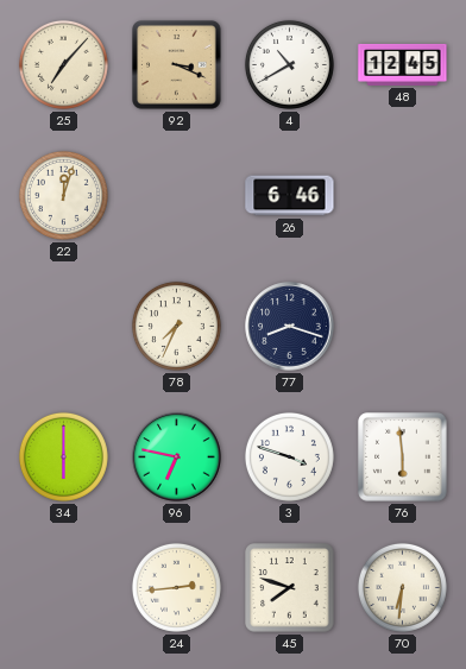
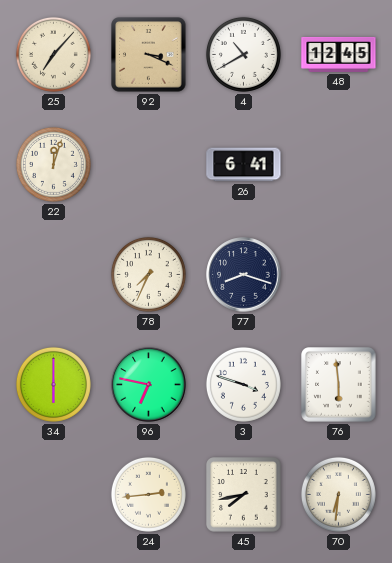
26: 6:46 -> 6:41
45: 7:48 -> 7:43
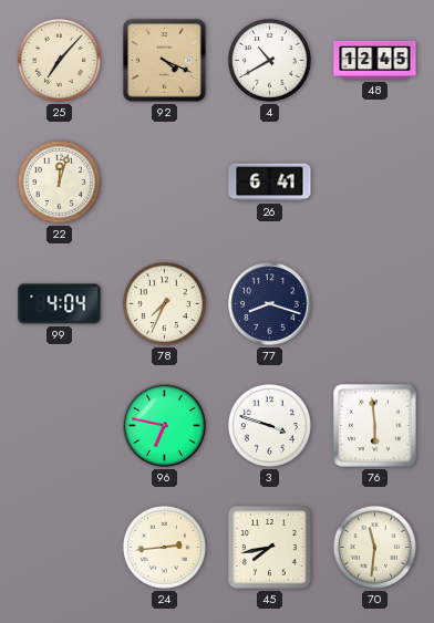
92: 3:19 -> 4:19
99: none -> 4:04
34: 6:00 -> none
70: 6:31 -> 11:31
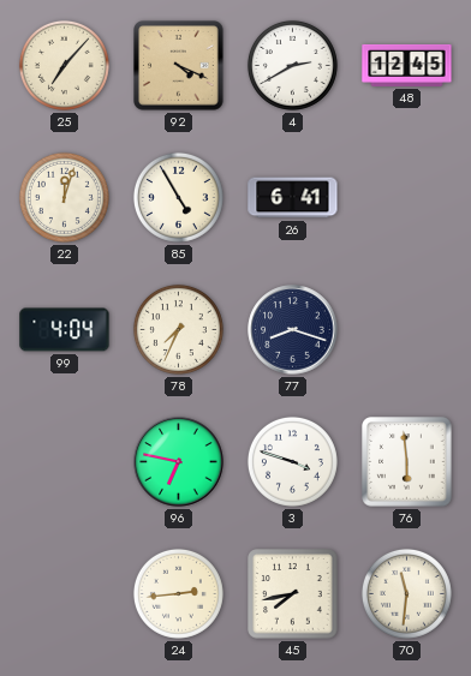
4: 10:40 -> 2:40
85: none -> 4:55
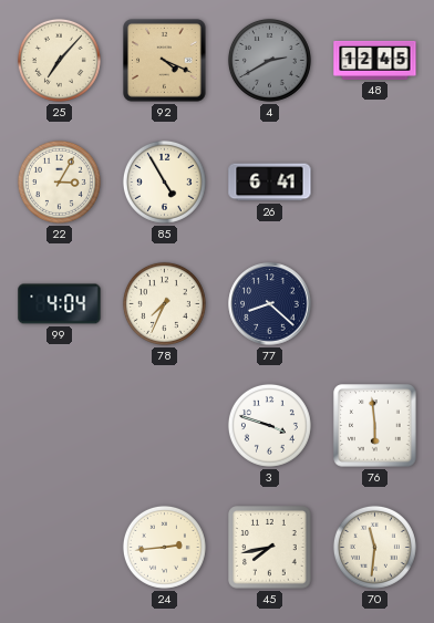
4 dial: white -> grey
22: 12:03 -> 3:05
77: 8:18 -> 8:22
96: 6:47 -> none
